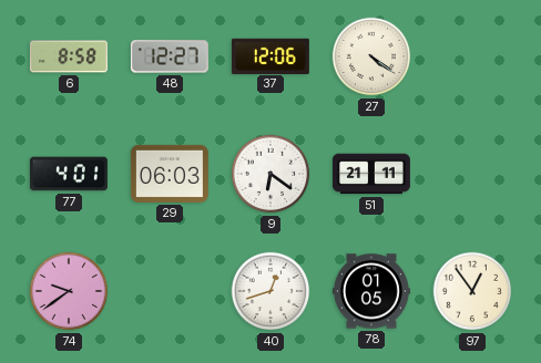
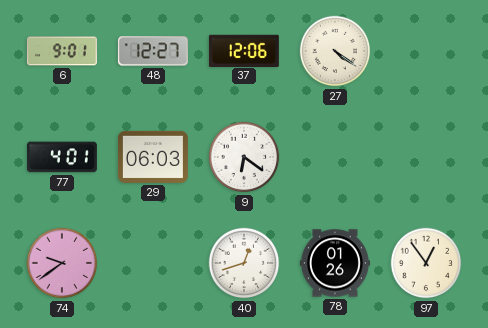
6: 8:58 -> 9:01
51: 21:11 -> none
78: 01:05 -> 01:26
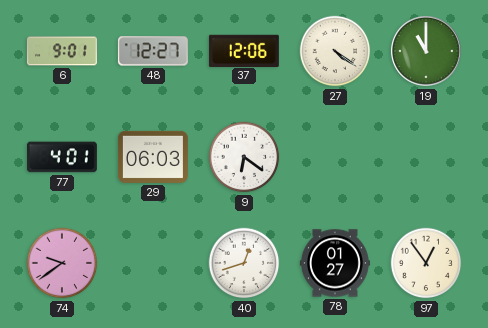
19: none -> 11:00
78: 01:26 -> 01:27
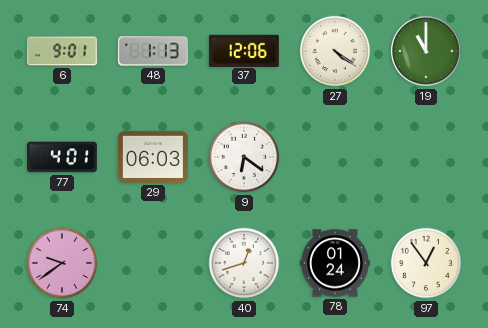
48: 12:27 -> 1:13
78: 01:27 -> 01:24
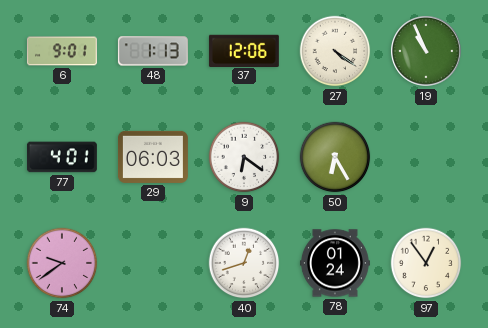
19: 11:00 -> 10:56
50: none -> 6:25
